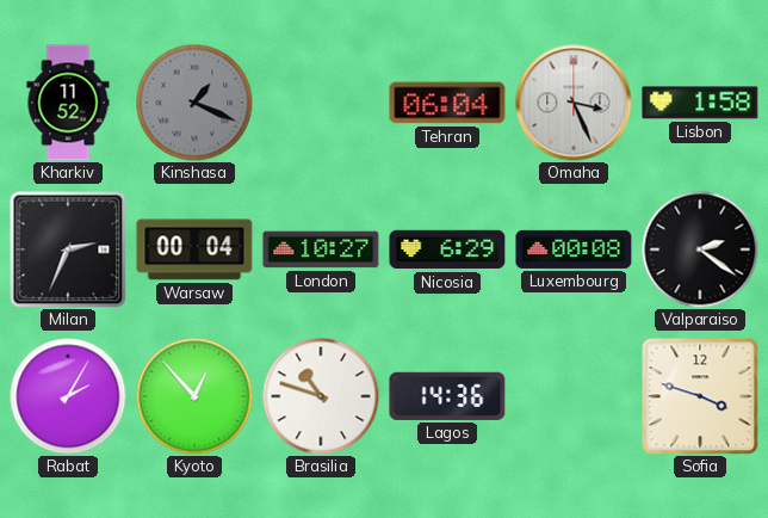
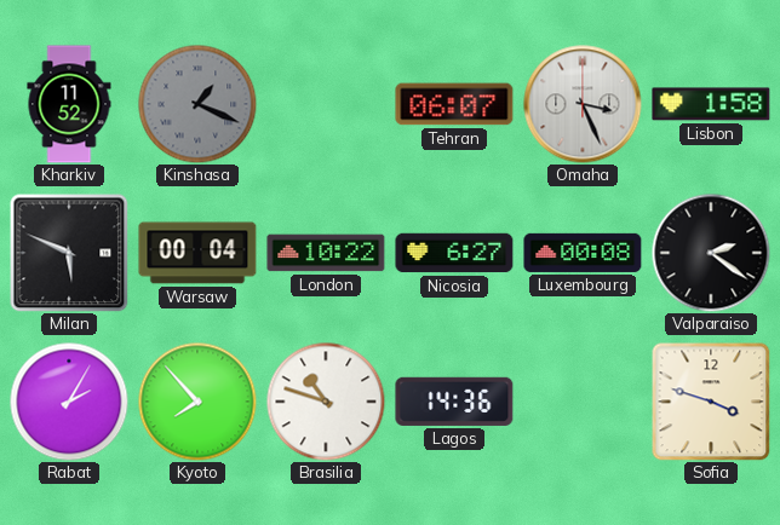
Tehran: 06:04 -> 06:07
Milan: 2:34 -> 5:49
London: 10:27 -> 10:22
Nicosia: 6:29 -> 6:27
Kyoto: 12:53 -> 7:53
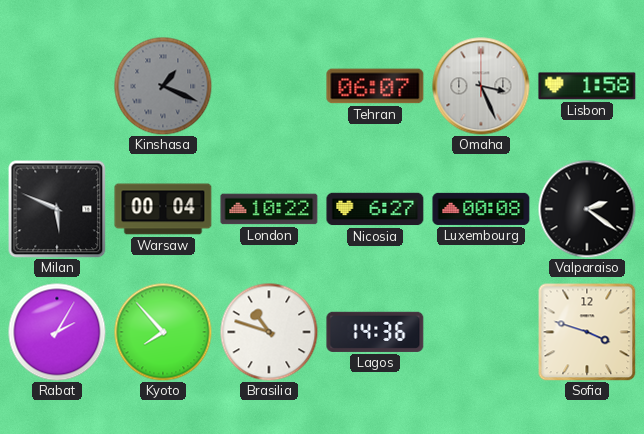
Kharkiv: 11:52 -> none
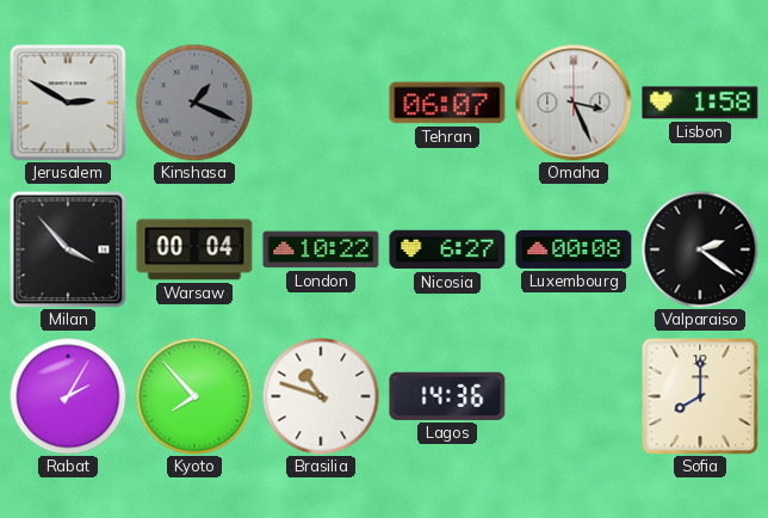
Jerusalem: none -> 2:50
Milan: 5:49 -> 3:53
Sofia: 3:48 -> 8:00
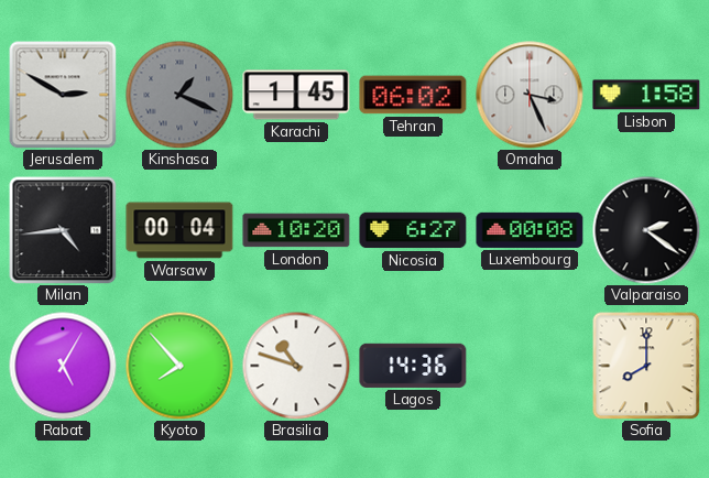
Karachi: none -> 1:45
Tehran: 06:07 -> 06:02
Milan: 3:53 -> 4:44
London: 10:22 -> 10:20
Rabat: 2:05 -> 5:05
